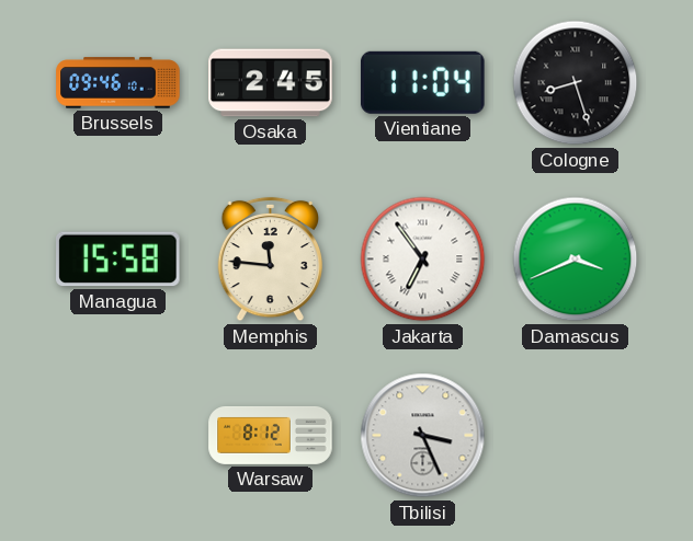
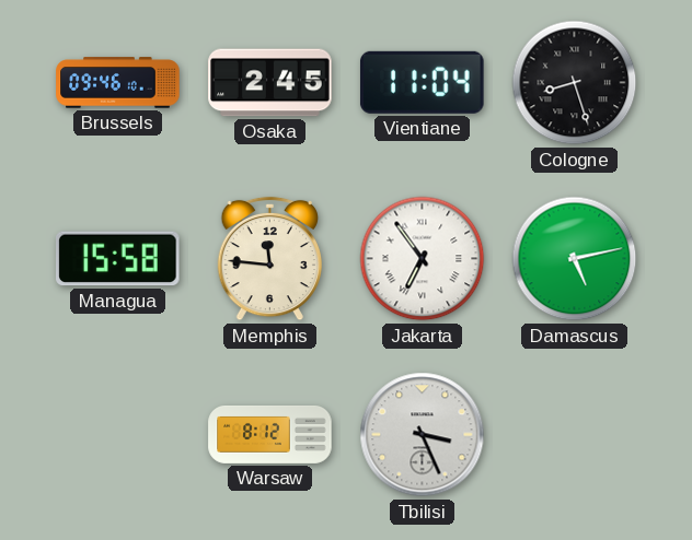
Damascus: 3:41 -> 5:13
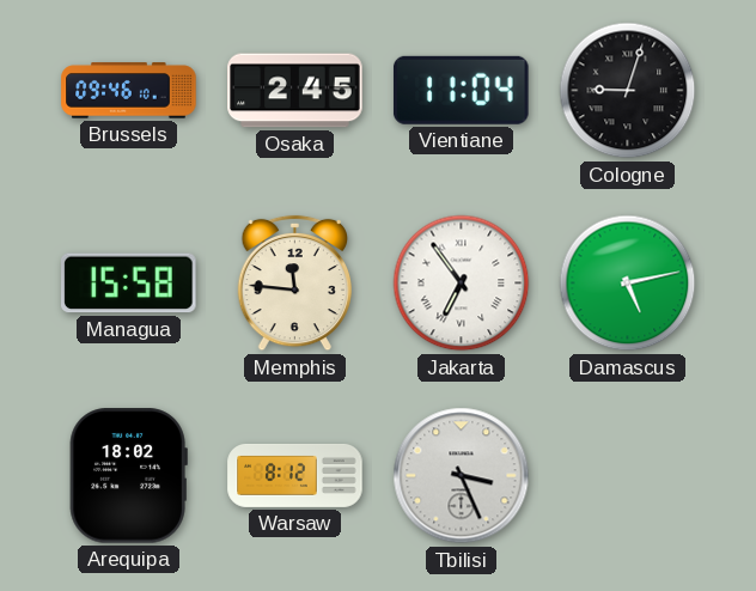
Cologne: 8:27 -> 9:03
Arequipa: none -> 18:02
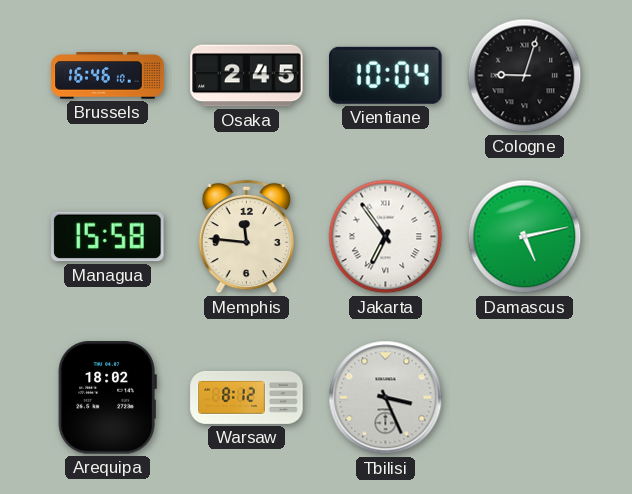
Brussels: 09:46 -> 16:46
Vientiane: 11:04 -> 10:04
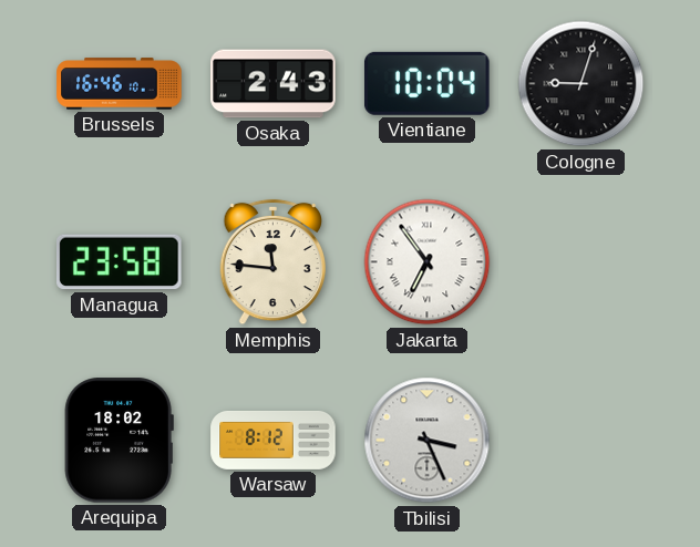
Osaka: 2:45 -> 2:43
Managua: 15:58 -> 23:58
Damascus: 5:13 -> none
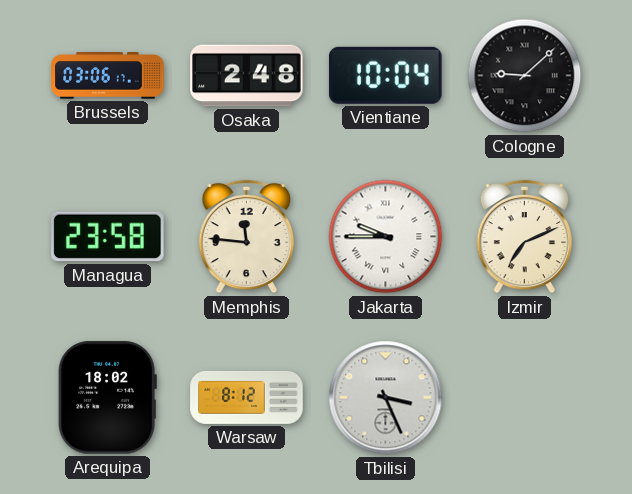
Brussels: 16:46 -> 03:06
Osaka: 2:43 -> 2:48
Cologne: 9:03 -> 9:08
Jakarta: 6:54 -> 9:45
Izmir: none -> 7:11
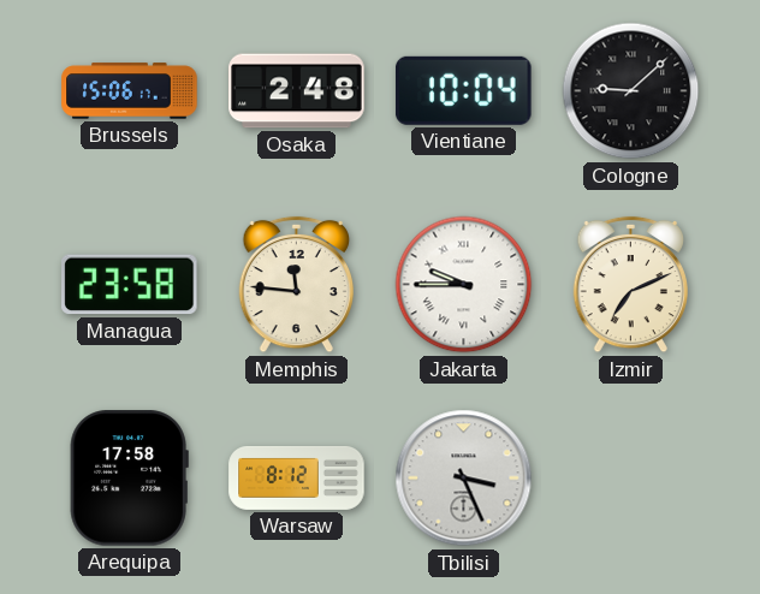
Brussels: 03:06 -> 15:06
Arequipa: 18:02 -> 17:58
